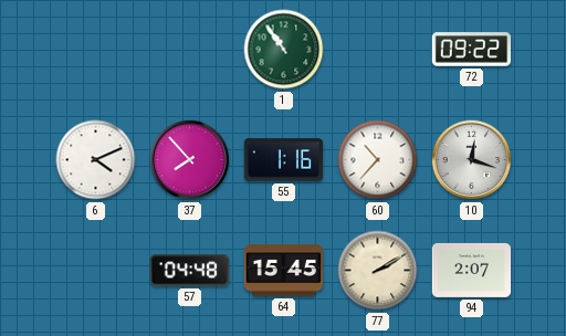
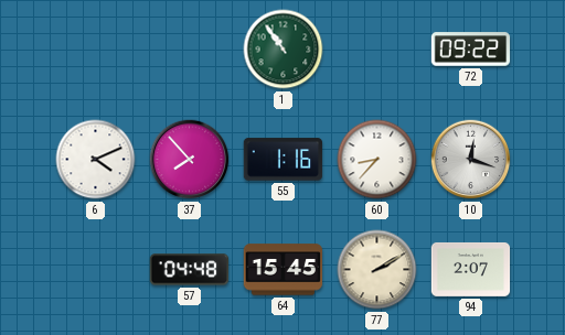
60: 10:37 -> 8:37
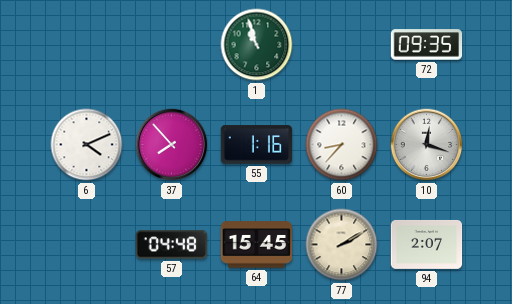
1: 10:54 -> 10:57
72: 09:22 -> 09:35
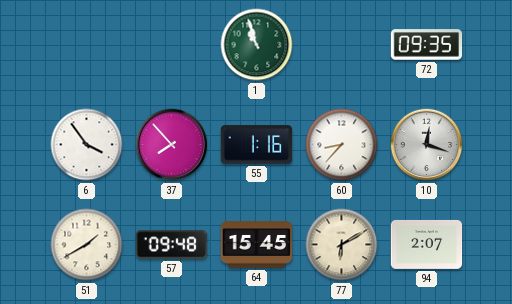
6: 4:11 -> 3:54
51: none -> 1:40
57: 04:48 -> 09:48
77: 2:10 -> 6:10
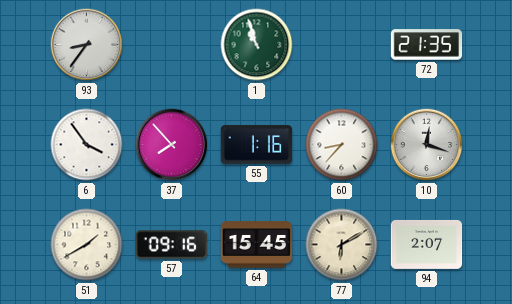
93: none -> 8:36
72: 09:35 -> 21:35
57: 09:48 -> 09:16
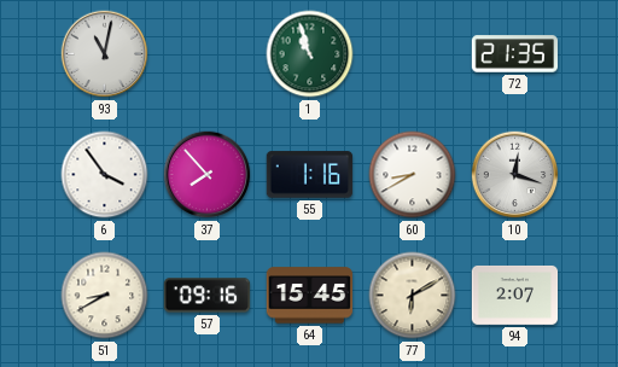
93: 8:36 -> 11:02
60: 8:37 -> 8:40
51: 1:40 -> 8:40
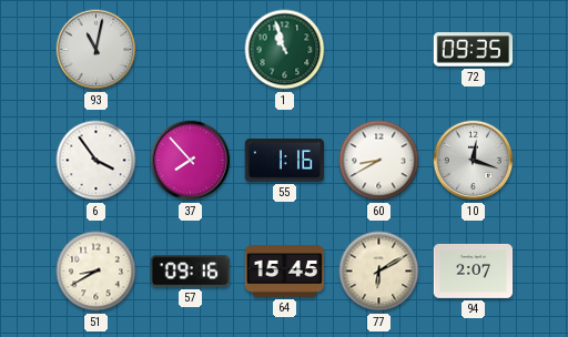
72: 21:35 -> 09:35
